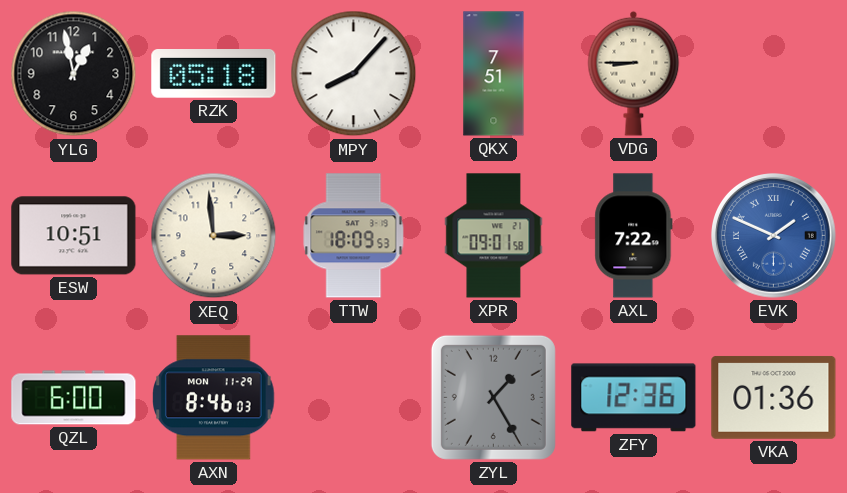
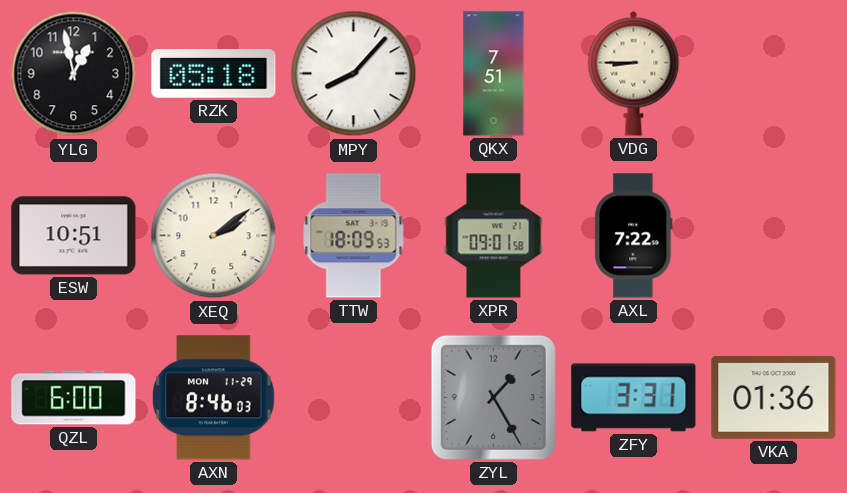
XEQ: 2:59 -> 2:09
EVK: 1:49 -> none
ZFY: 12:36 -> 3:31
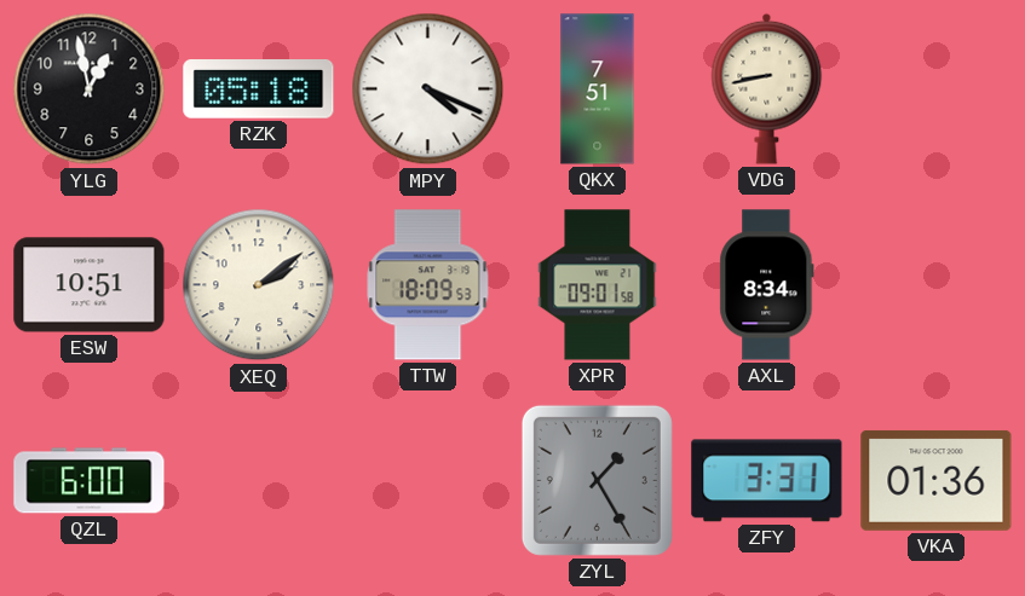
MPY: 8:07 -> 4:19
VDG: 8:45 -> 8:43
AXL: 7:22 -> 8:34
AXN: 8:46 -> none
